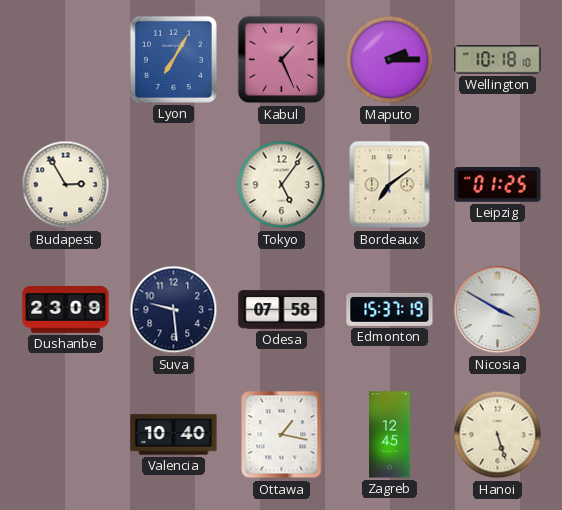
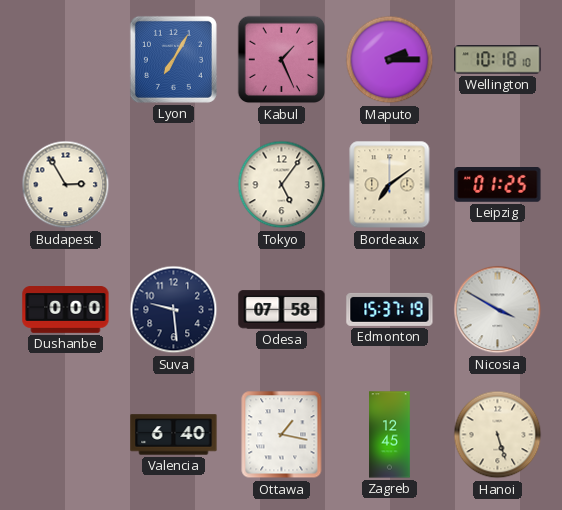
Dushanbe: 23:09 -> 0:00
Valencia: 10:40 -> 6:40
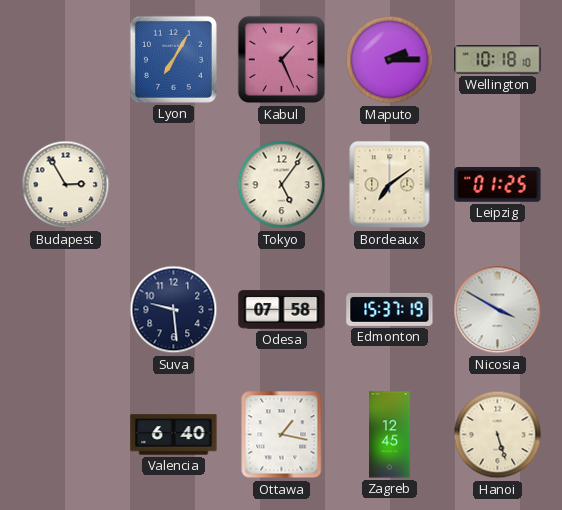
Dushanbe: 0:00 -> none
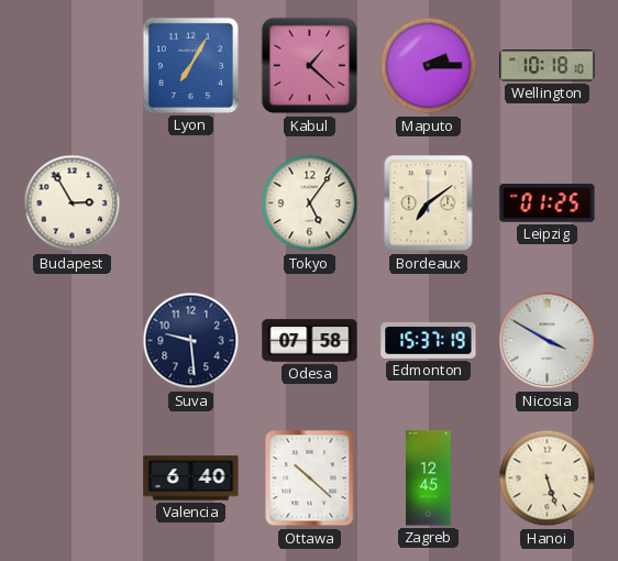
Kabul: 1:26 -> 1:22
Ottawa: 1:17 -> 10:22
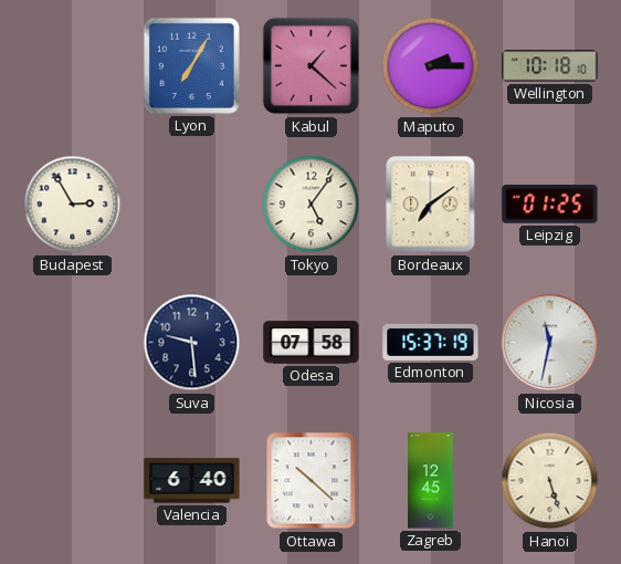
Nicosia: 3:50 -> 11:32
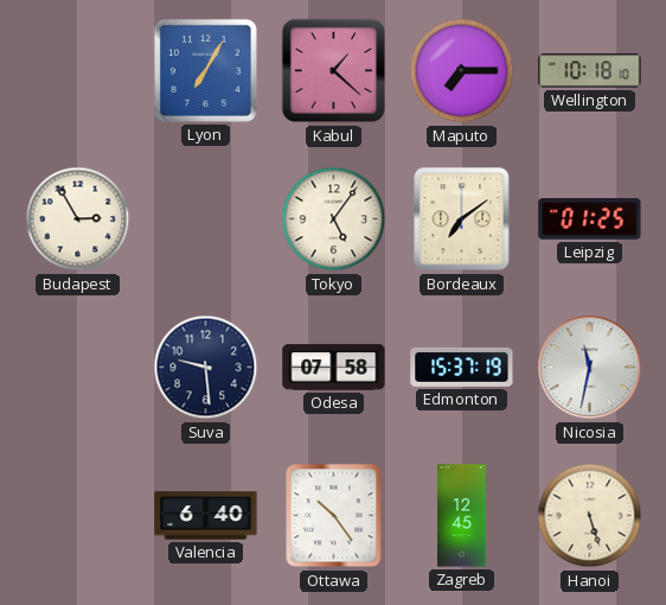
Maputo: 2:15 -> 7:15
Ottawa: 10:22 -> 10:24
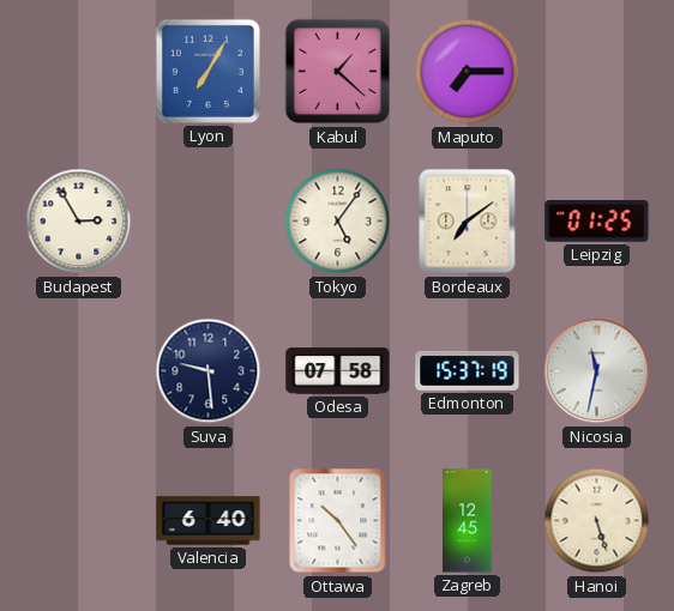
Wellington: 10:18 -> none
